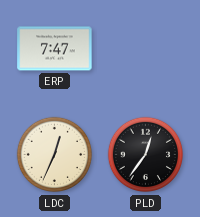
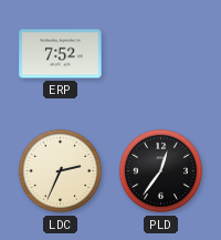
ERP: 7:47 -> 7:52
LDC: 12:34 -> 2:34
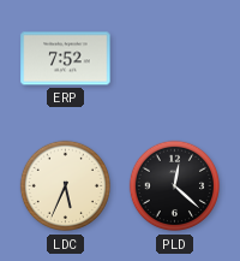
LDC: 2:34 -> 5:34
PLD: 12:36 -> 12:22
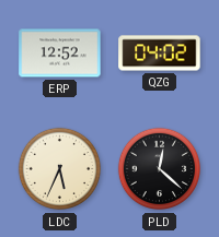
ERP: 7:52 -> 12:52
QZG: none -> 04:02
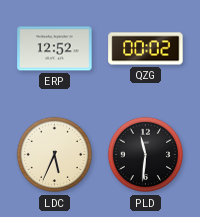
QZG: 04:02 -> 00:02
PLD: 12:22 -> 11:31
